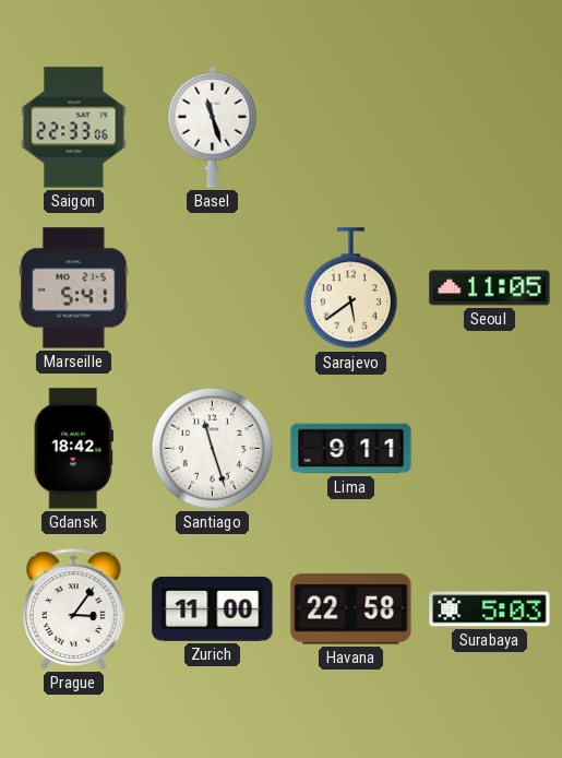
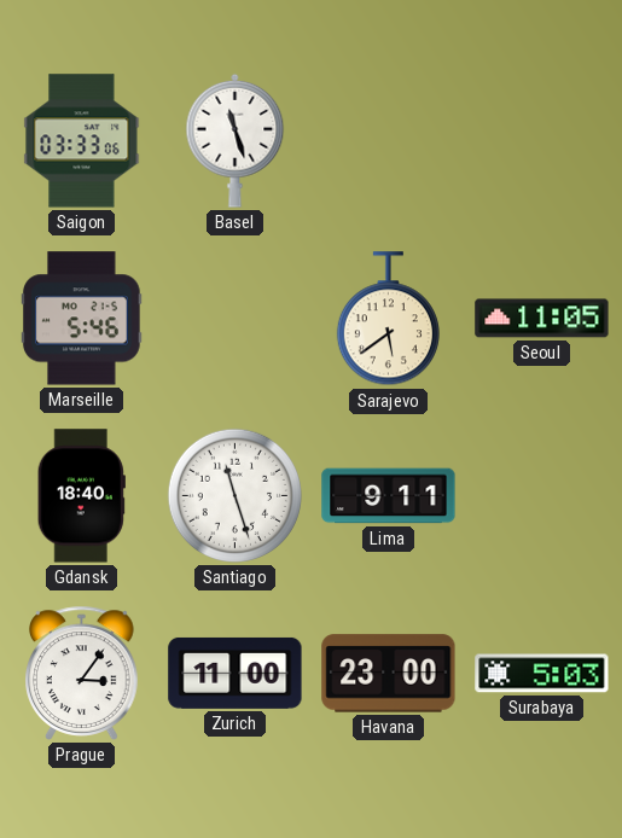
Saigon: 22:33 -> 03:33
Marseille: 5:41 -> 5:46
Gdansk: 18:42 -> 18:40
Havana: 22:58 -> 23:00
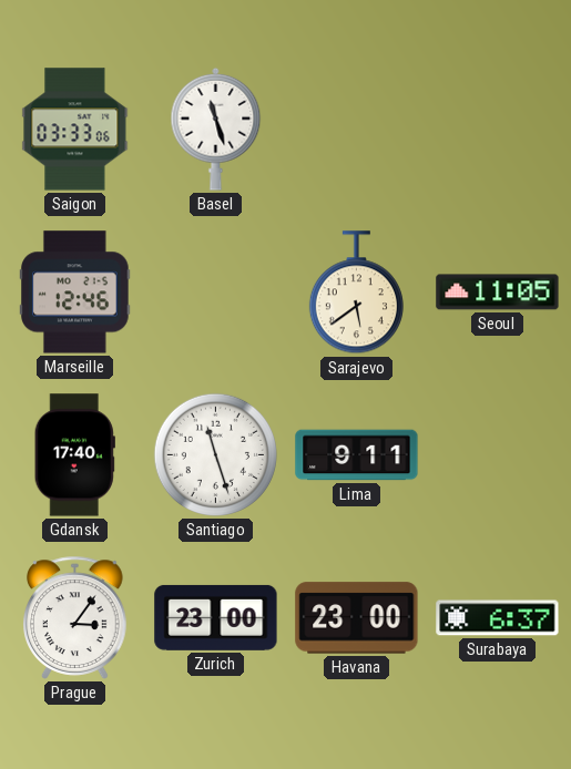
Marseille: 5:46 -> 12:46
Gdansk: 18:40 -> 17:40
Zurich: 11:00 -> 23:00
Surabaya: 5:03 -> 6:37
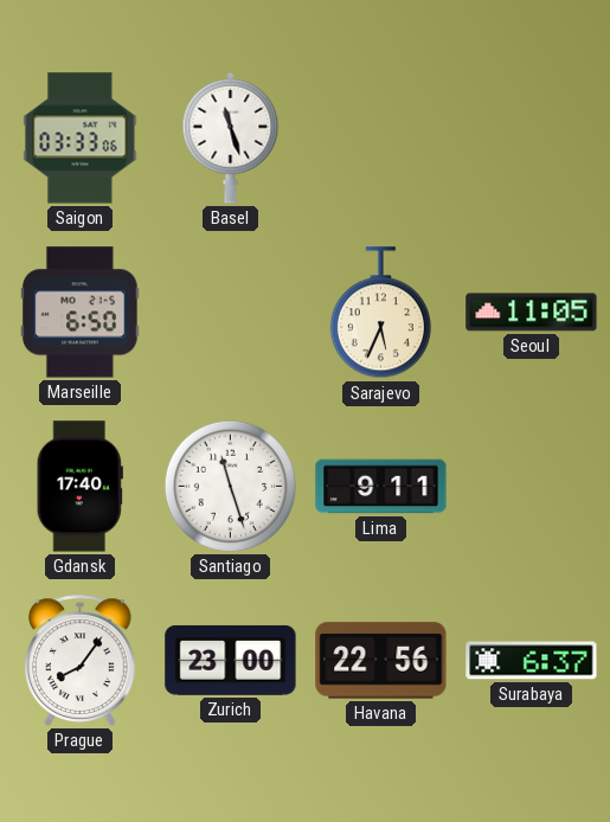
Marseille: 12:46 -> 6:50
Sarajevo: 5:39 -> 5:34
Prague: 3:06 -> 8:06
Havana: 23:00 -> 22:56
